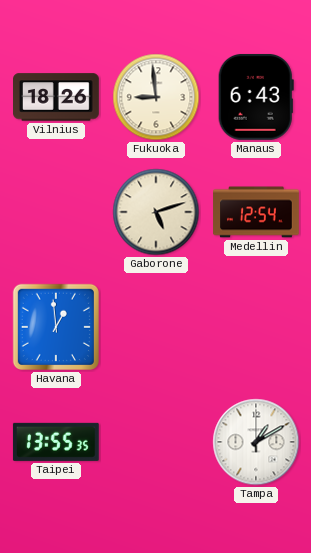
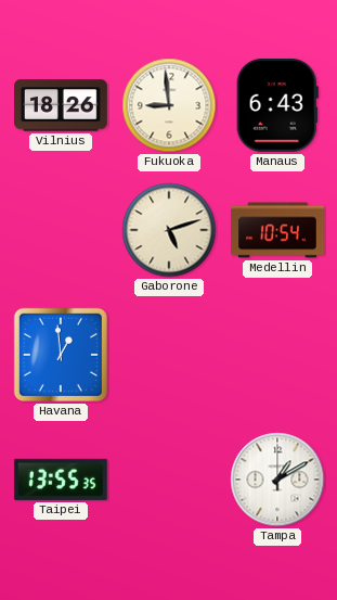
Medellin: 12:54 -> 10:54
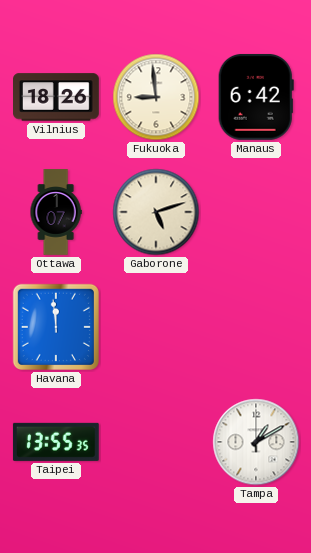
Manaus: 6:43 -> 6:42
Ottawa: none -> 1:07
Medellin: 10:54 -> none
Havana: 12:59 -> 11:59
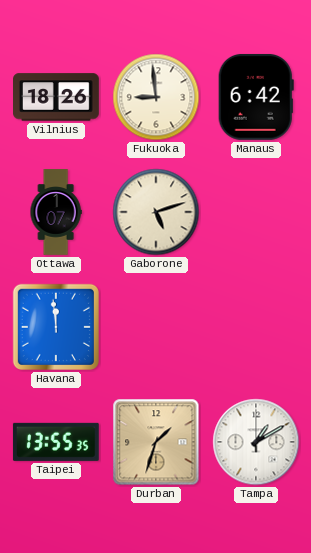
Durban: none -> 1:33
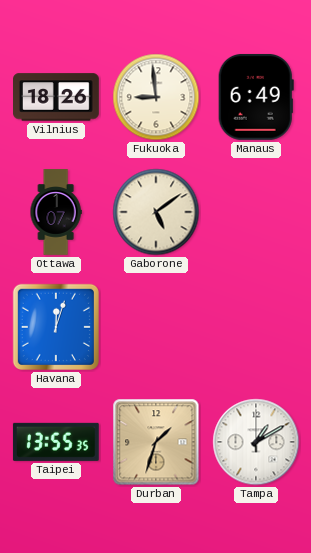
Manaus: 6:42 -> 6:49
Gaborone: 5:12 -> 5:09
Havana: 11:59 -> 12:03
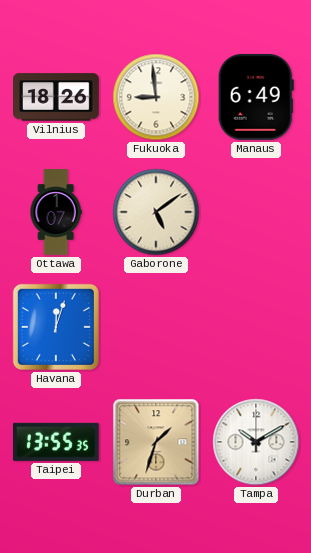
Tampa: 1:10 -> 10:10
